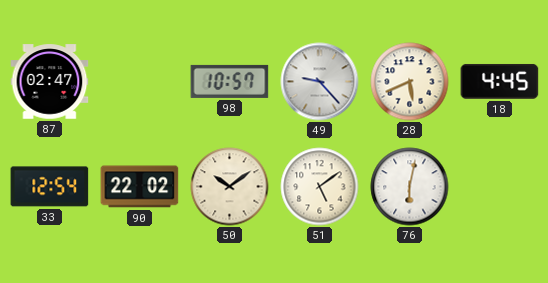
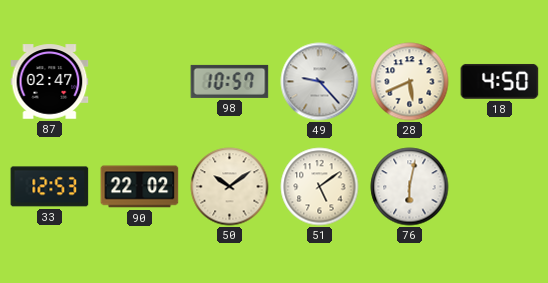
18: 4:45 -> 4:50
33: 12:54 -> 12:53
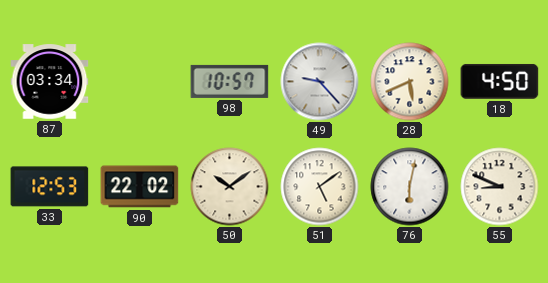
87: 02:47 -> 03:34
55: none -> 8:49
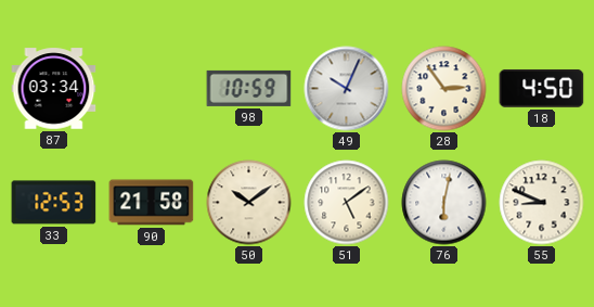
98: 10:57 -> 10:59
49: 9:23 -> 10:04
28: 5:41 -> 2:54
90: 22:02 -> 21:58
